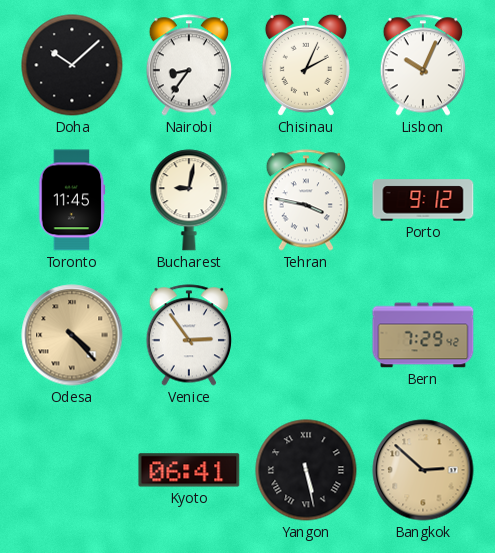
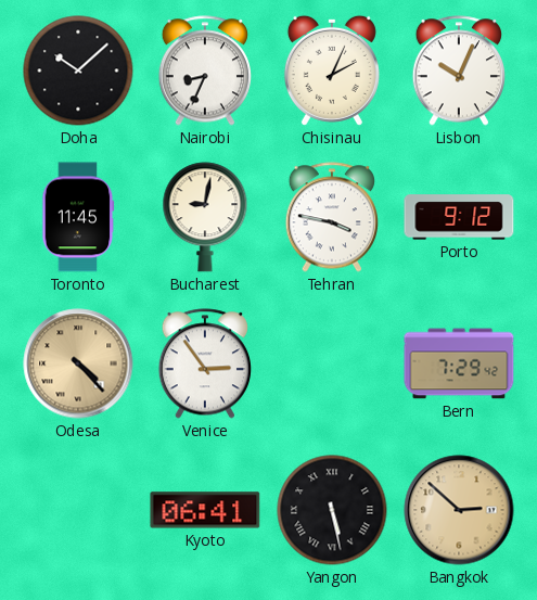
Nairobi: 8:36 -> 8:34
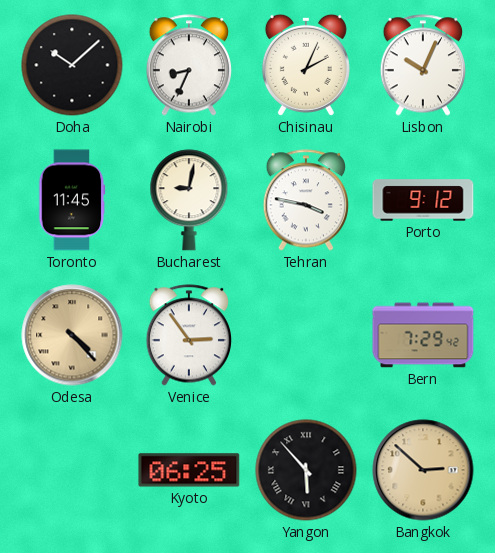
Kyoto: 06:41 -> 06:25
Yangon: 5:28 -> 5:53
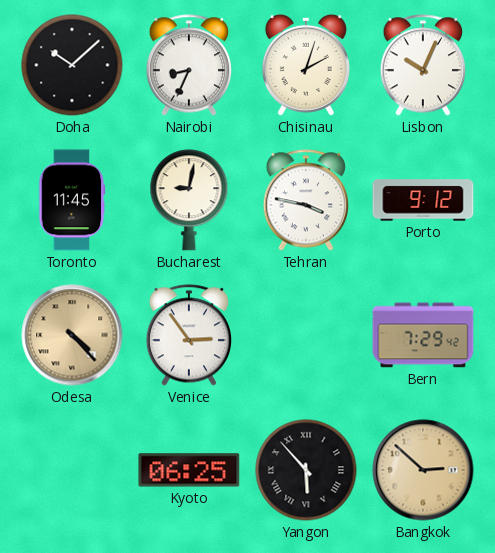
Chisinau: 2:04 -> 2:03
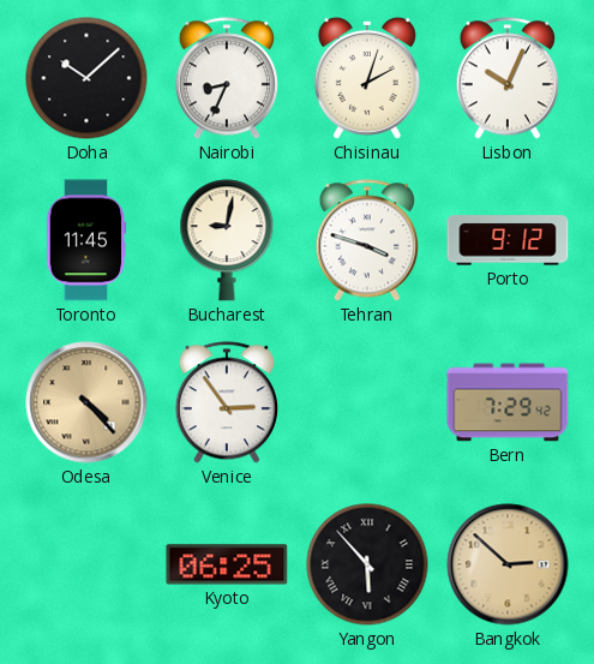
Tehran: 3:47 -> 3:48
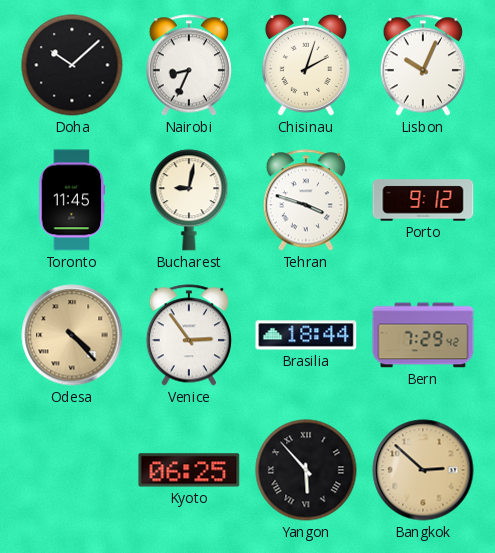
Brasilia: none -> 18:44
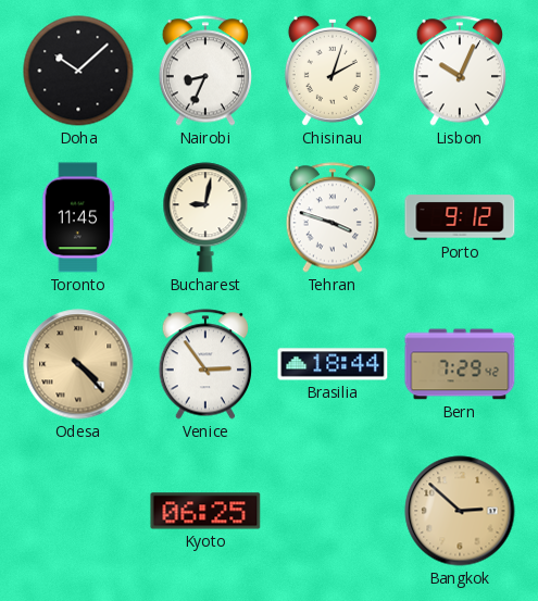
Yangon: 5:53 -> none
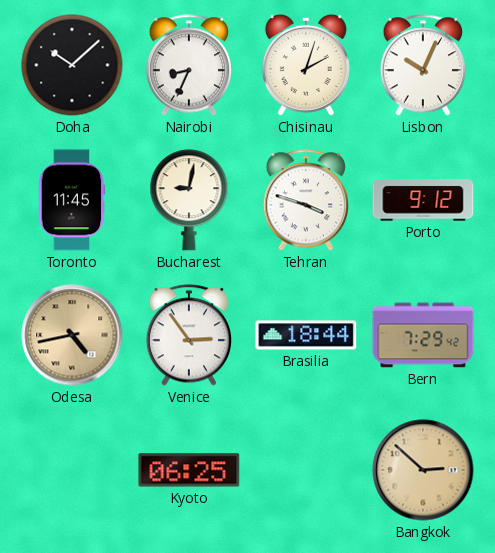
Odesa: 4:23 -> 4:43
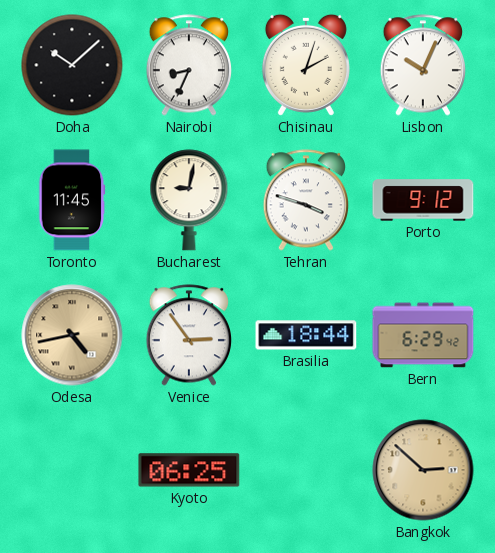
Bern: 7:29 -> 6:29
